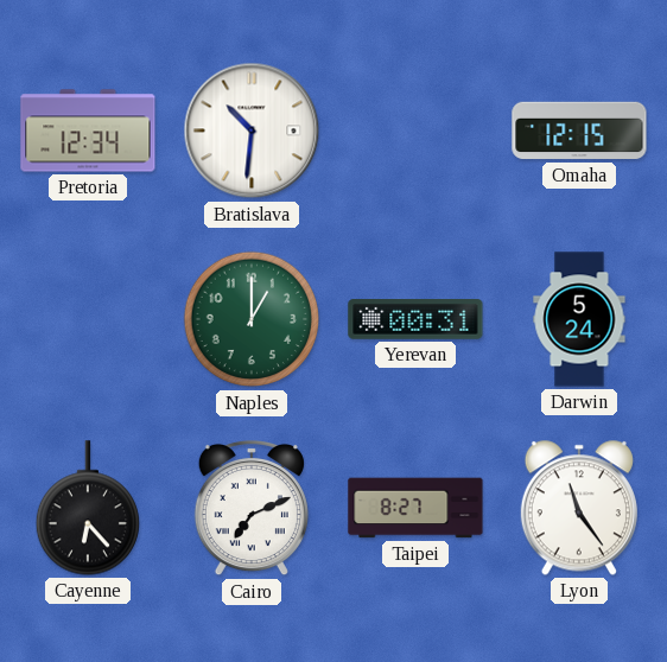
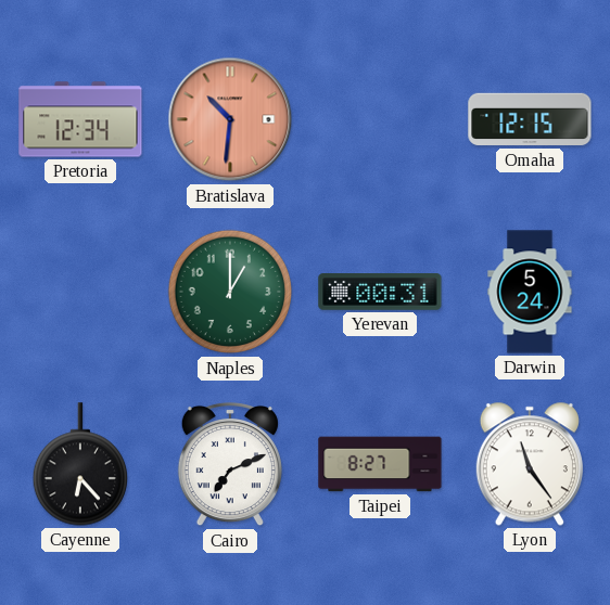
Bratislava dial: white -> salmon
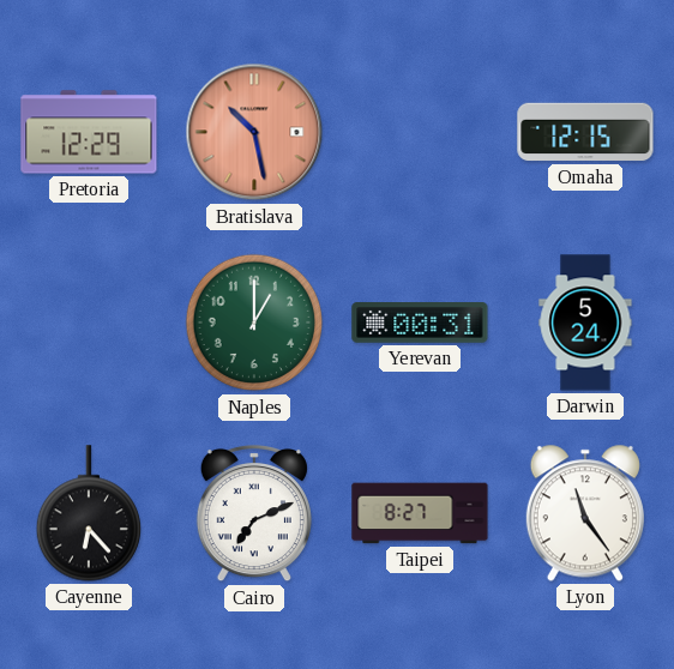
Pretoria: 12:34 -> 12:29
Bratislava: 10:31 -> 10:28
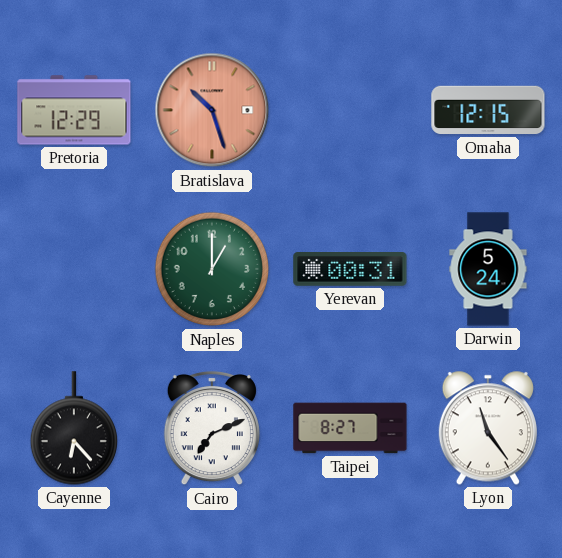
Bratislava: 10:28 -> 10:27
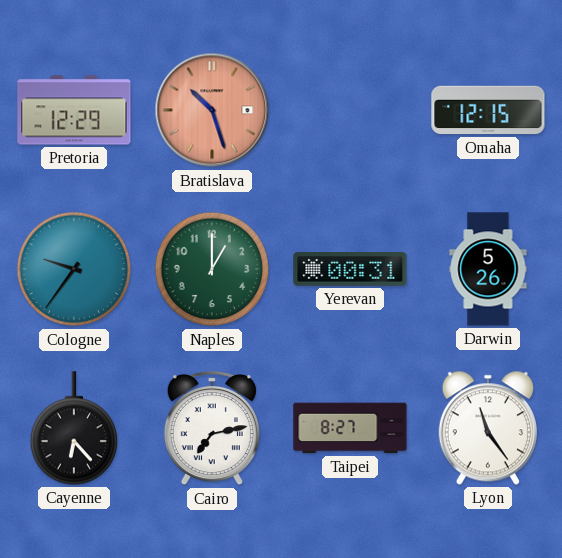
Cologne: none -> 9:36
Darwin: 5:24 -> 5:26
Cairo: 7:11 -> 7:13
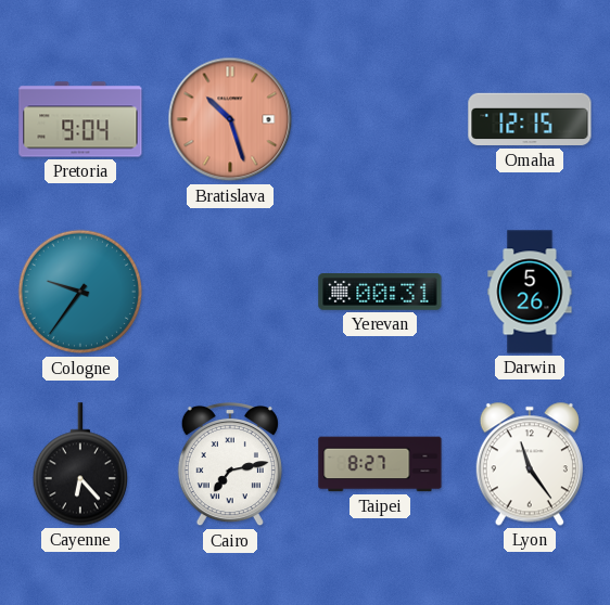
Pretoria: 12:29 -> 9:04
Naples: 1:00 -> none
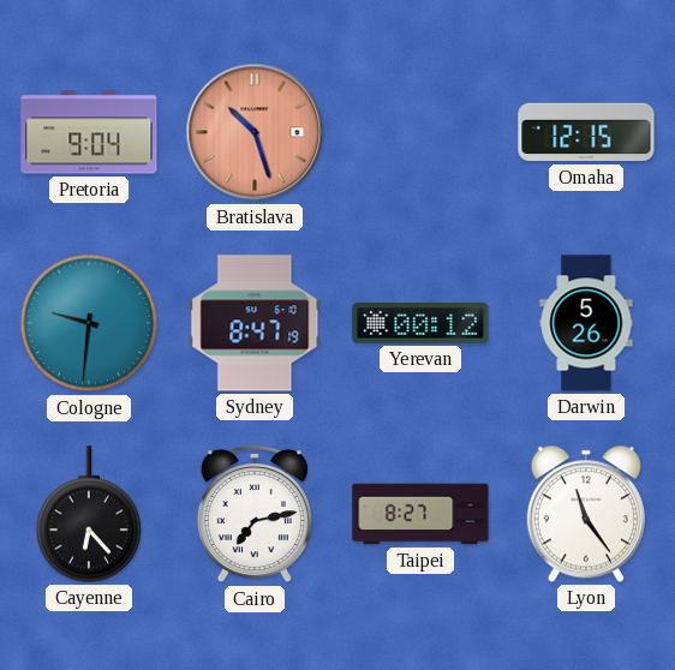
Cologne: 9:36 -> 9:31
Sydney: none -> 8:47
Yerevan: 00:31 -> 00:12
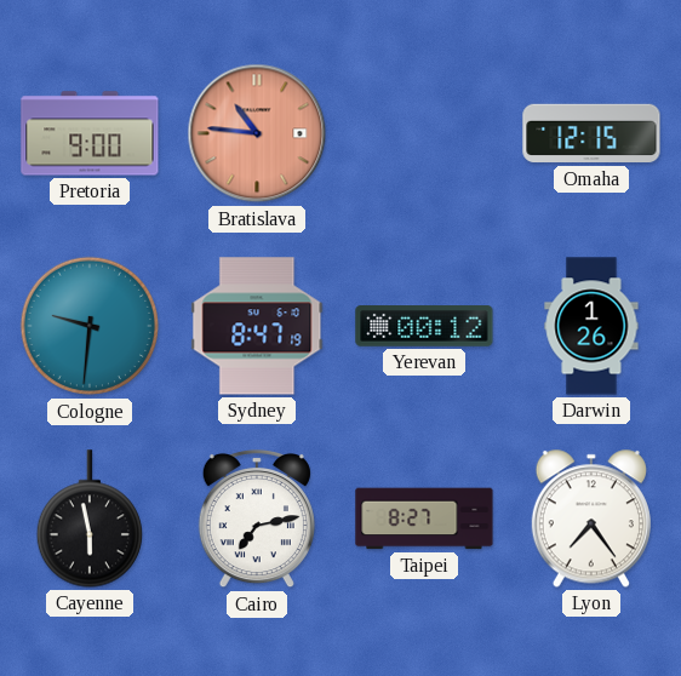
Pretoria: 9:04 -> 9:00
Bratislava: 10:27 -> 10:46
Darwin: 5:26 -> 1:26
Cayenne: 6:23 -> 5:58
Lyon: 11:24 -> 7:24
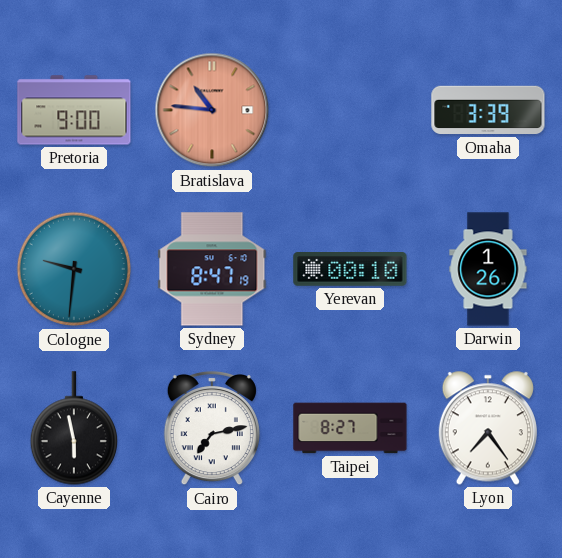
Omaha: 12:15 -> 3:39
Yerevan: 00:12 -> 00:10
